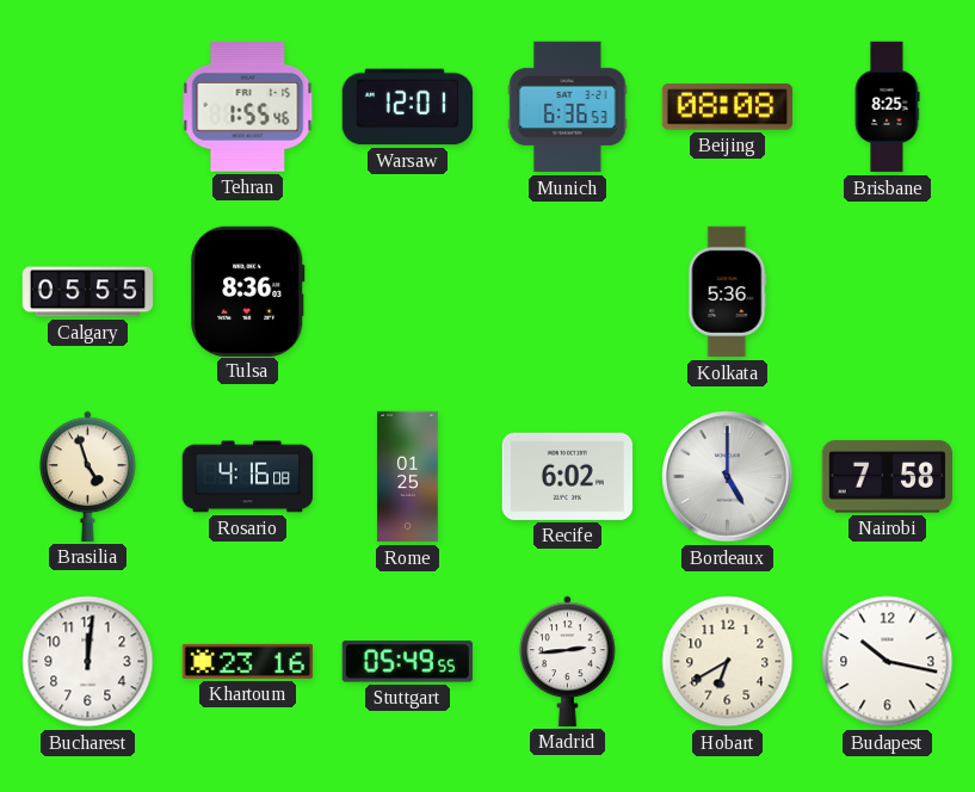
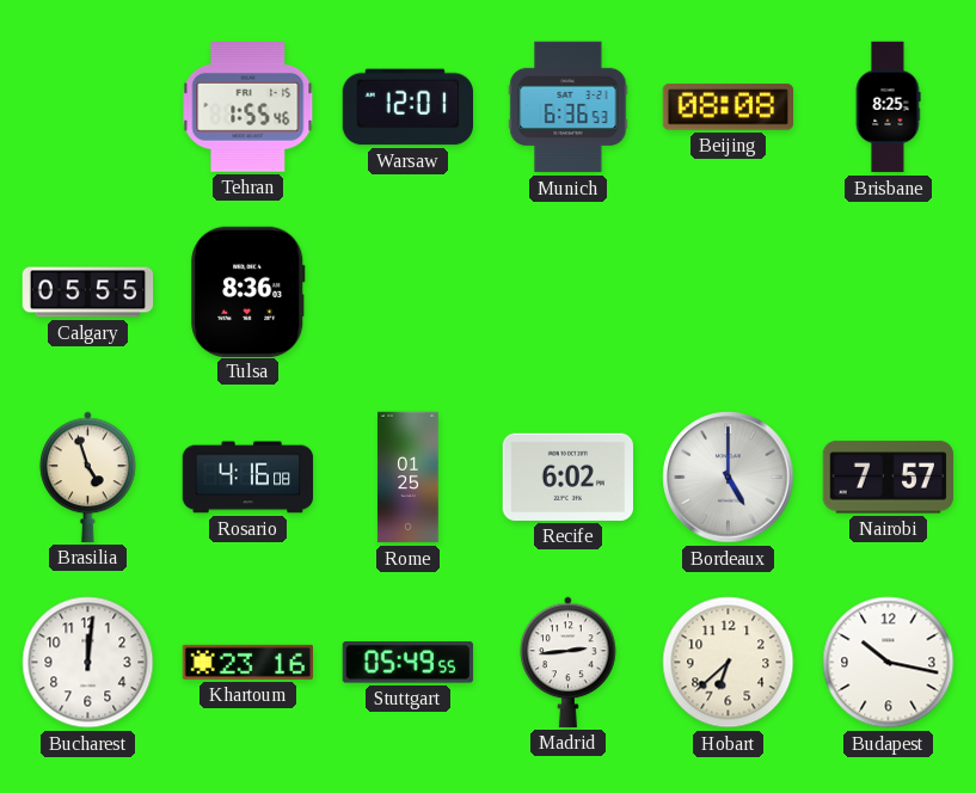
Kolkata: 5:36 -> none
Nairobi: 7:58 -> 7:57
Hobart: 6:40 -> 6:38
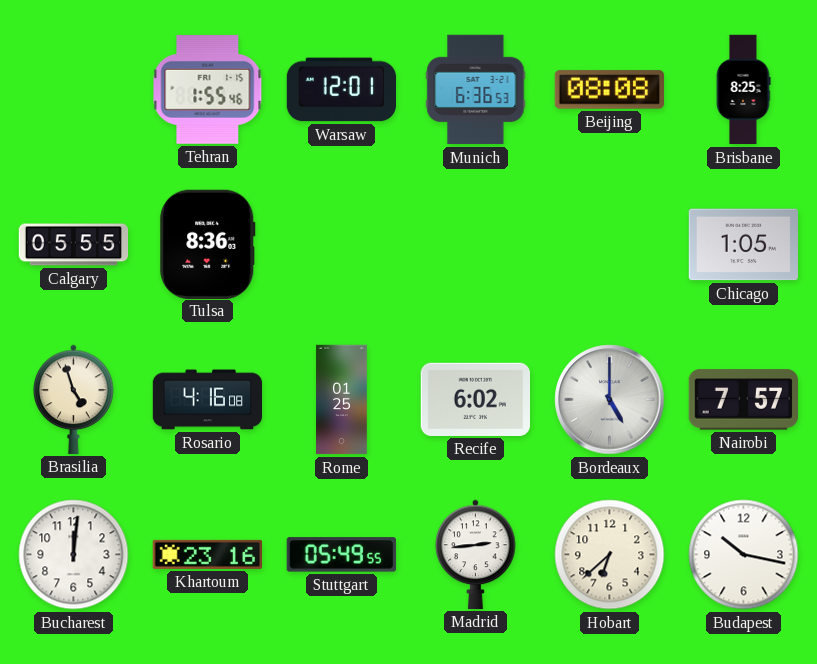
Chicago: none -> 1:05
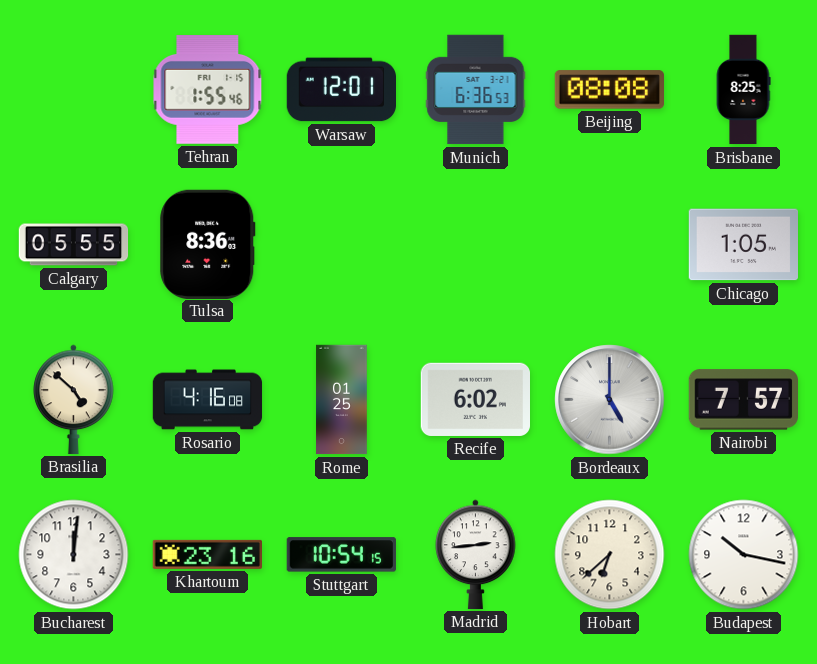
Brasilia: 4:57 -> 4:52
Stuttgart: 05:49 -> 10:54
